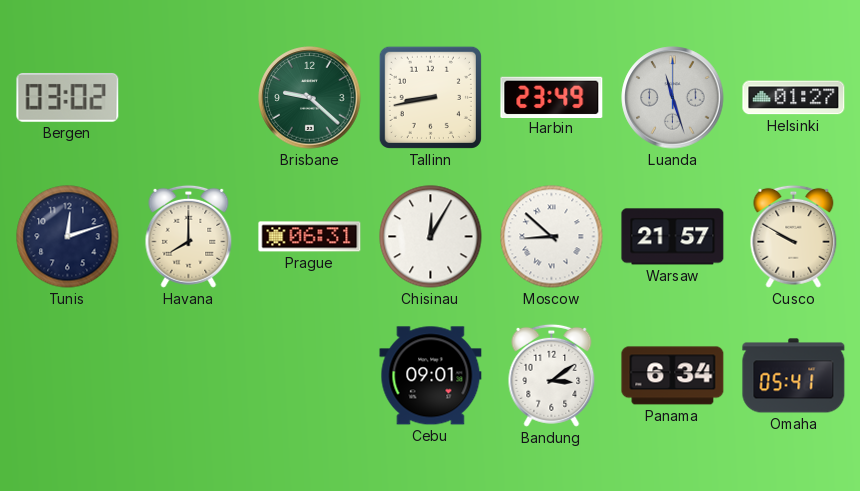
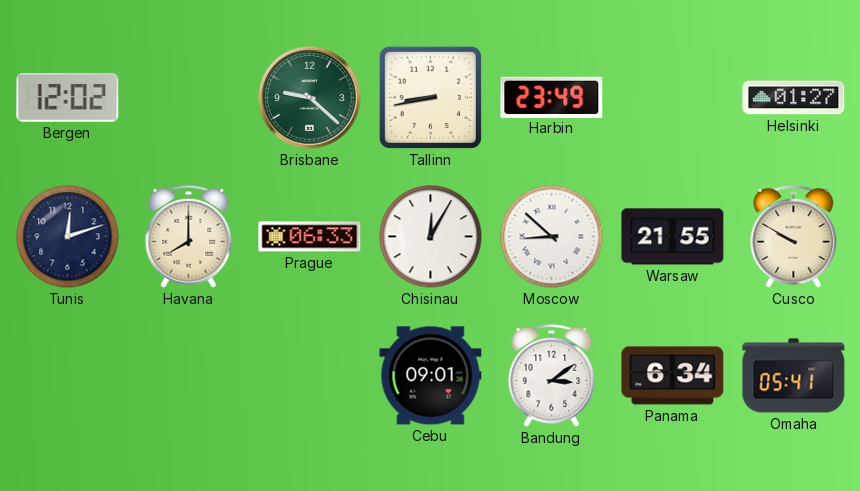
Bergen: 03:02 -> 12:02
Luanda: 11:27 -> none
Prague: 06:31 -> 06:33
Warsaw: 21:57 -> 21:55
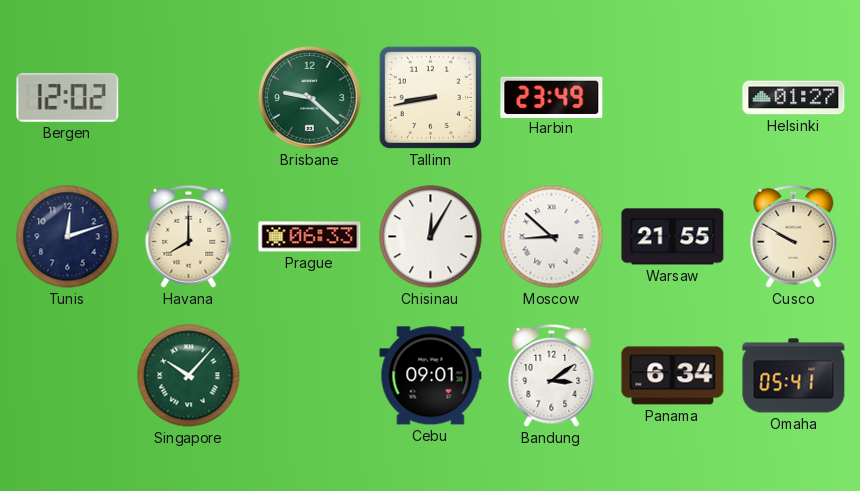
Singapore: none -> 10:07
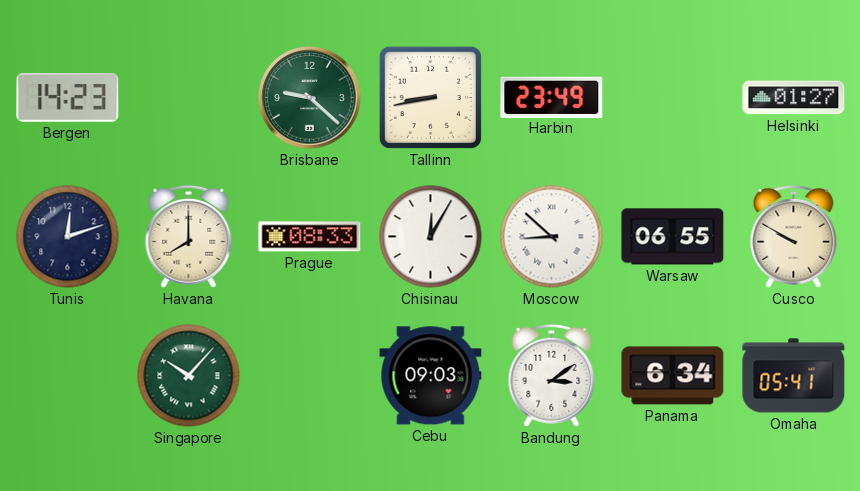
Bergen: 12:02 -> 14:23
Prague: 06:33 -> 08:33
Warsaw: 21:55 -> 06:55
Cebu: 09:01 -> 09:03
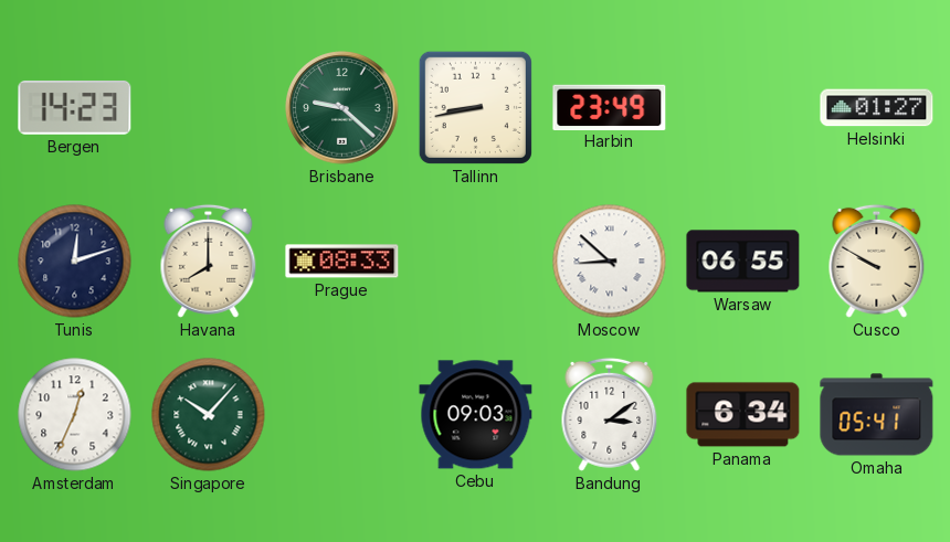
Chisinau: 12:05 -> none
Amsterdam: none -> 12:34
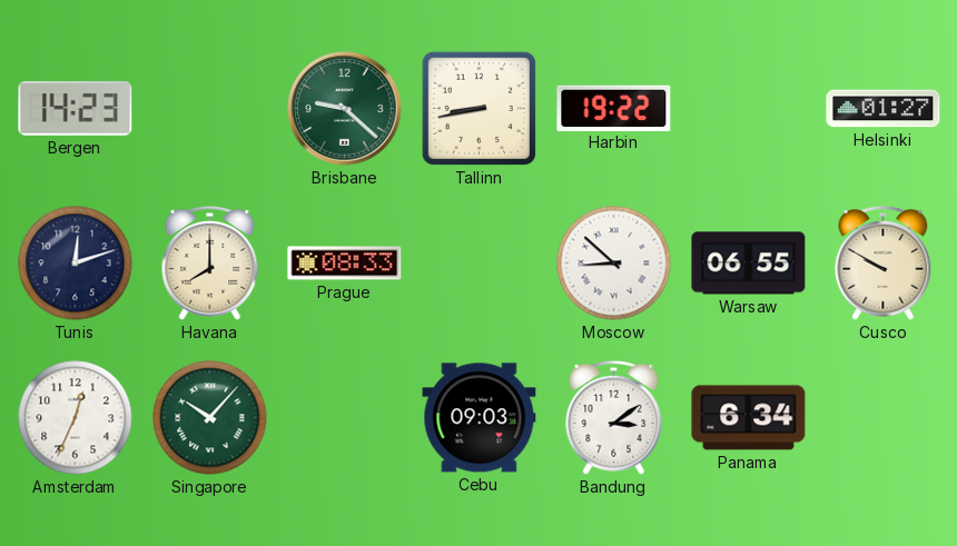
Harbin: 23:49 -> 19:22
Omaha: 05:41 -> none
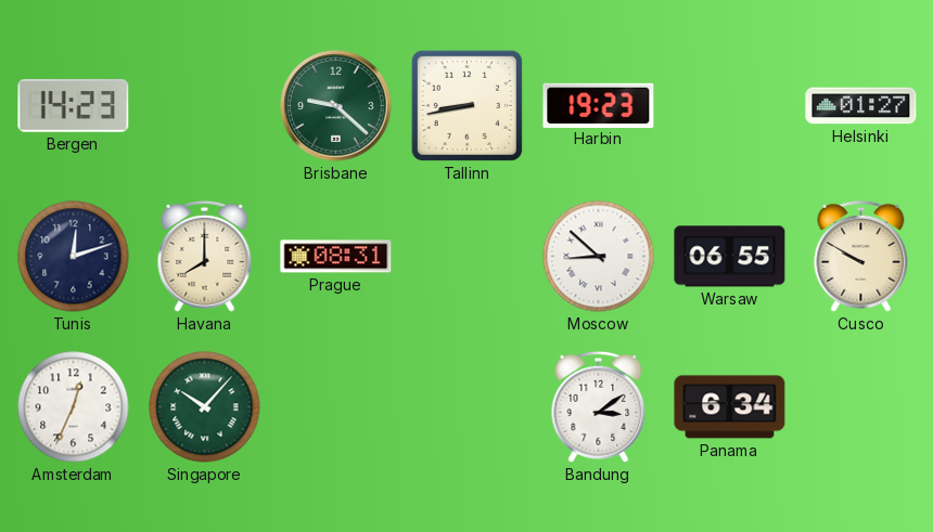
Harbin: 19:22 -> 19:23
Prague: 08:33 -> 08:31
Cebu: 09:03 -> none
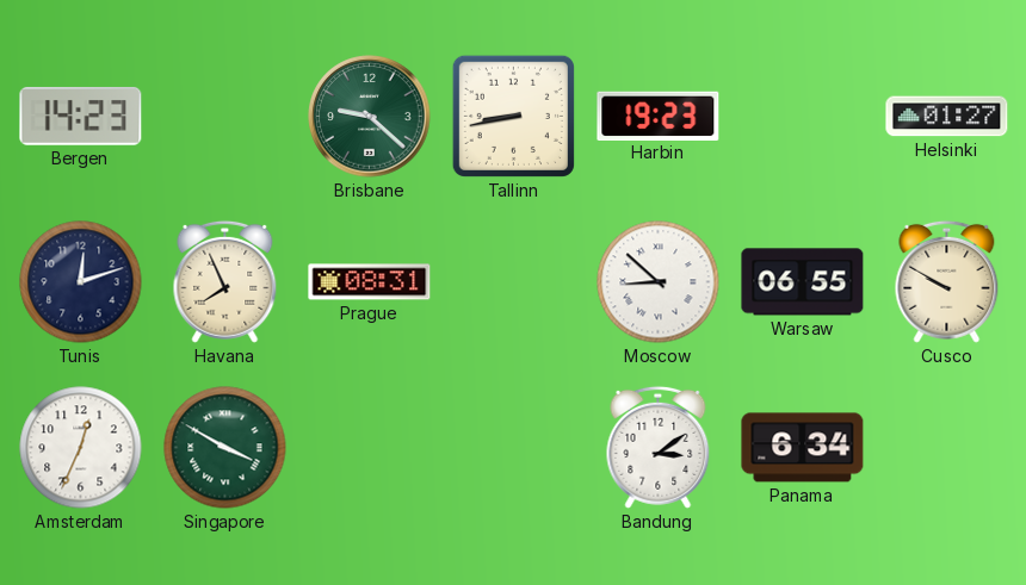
Havana: 8:00 -> 7:56
Singapore: 10:07 -> 3:50
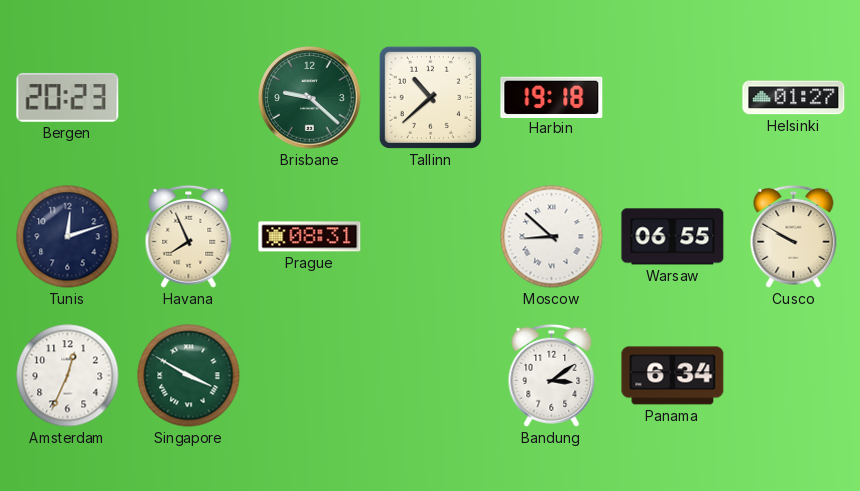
Bergen: 14:23 -> 20:23
Tallinn: 8:43 -> 10:38
Harbin: 19:23 -> 19:18
